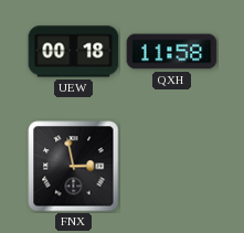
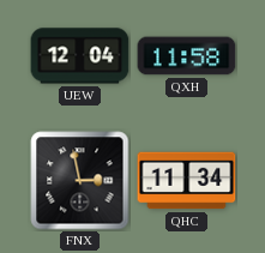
UEW: 00:18 -> 12:04
QHC: none -> 11:34
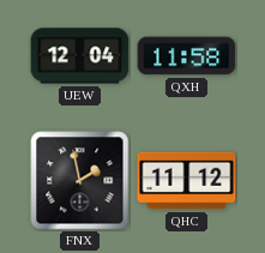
FNX: 2:58 -> 1:58
QHC: 11:34 -> 11:12
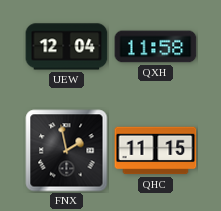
QHC: 11:12 -> 11:15
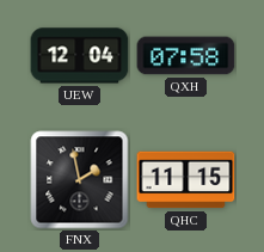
QXH: 11:58 -> 07:58
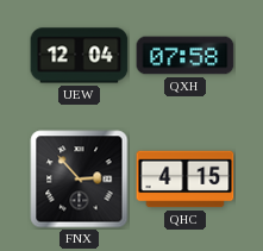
FNX: 1:58 -> 2:53
QHC: 11:15 -> 4:15
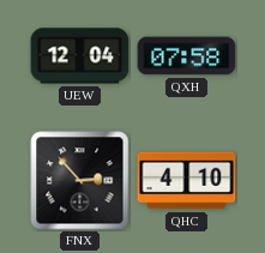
QHC: 4:15 -> 4:10
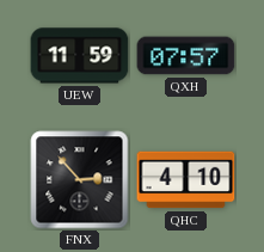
UEW: 12:04 -> 11:59
QXH: 07:58 -> 07:57
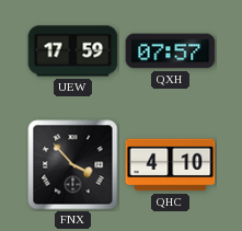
UEW: 11:59 -> 17:59
FNX: 2:53 -> 3:53
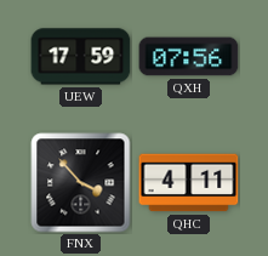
QXH: 07:57 -> 07:56
QHC: 4:10 -> 4:11
